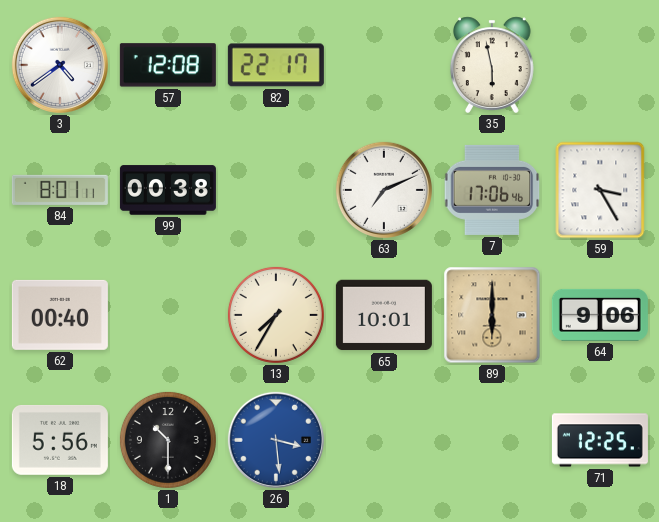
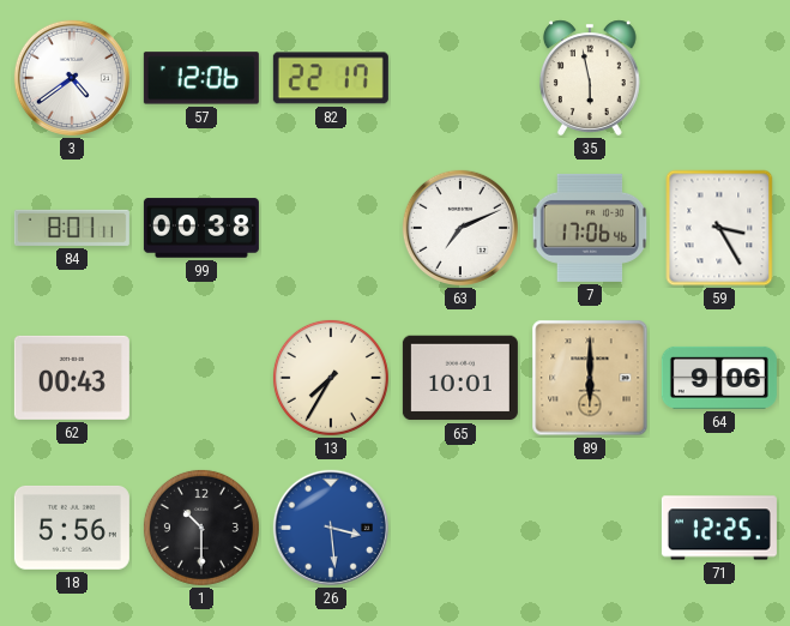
57: 12:08 -> 12:06
62: 00:40 -> 00:43
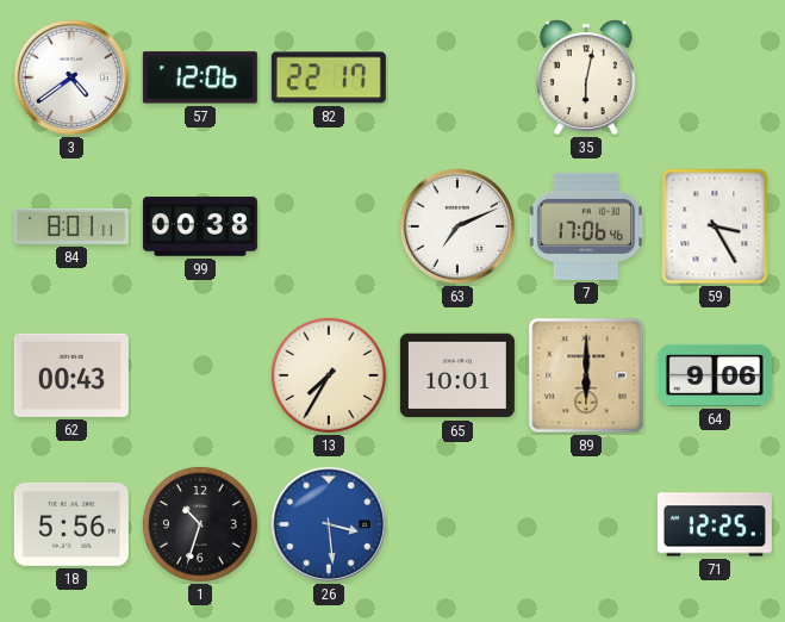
35: 5:58 -> 6:02
1: 10:30 -> 10:33
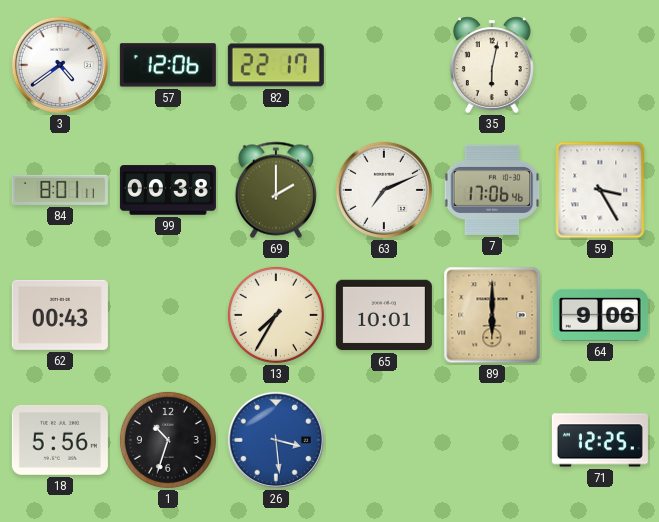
69: none -> 2:00
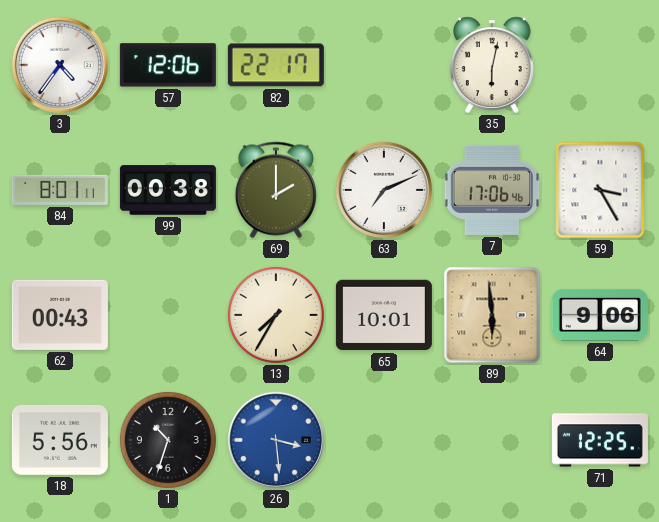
3: 4:39 -> 4:36
89: 6:00 -> 5:59
